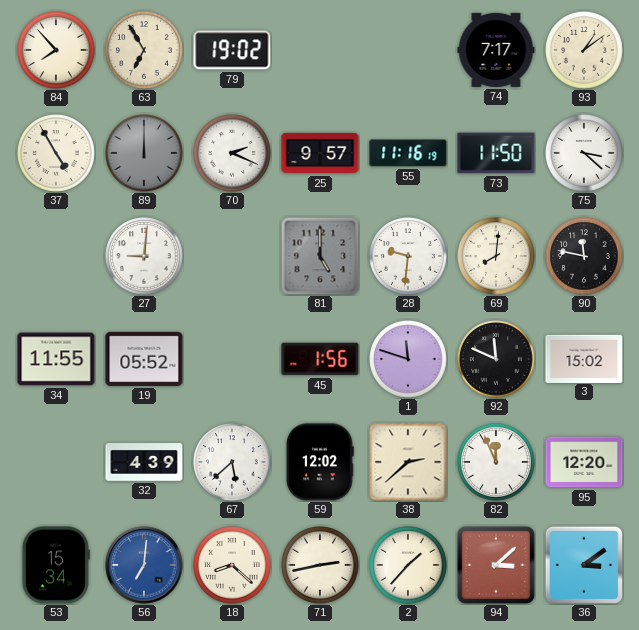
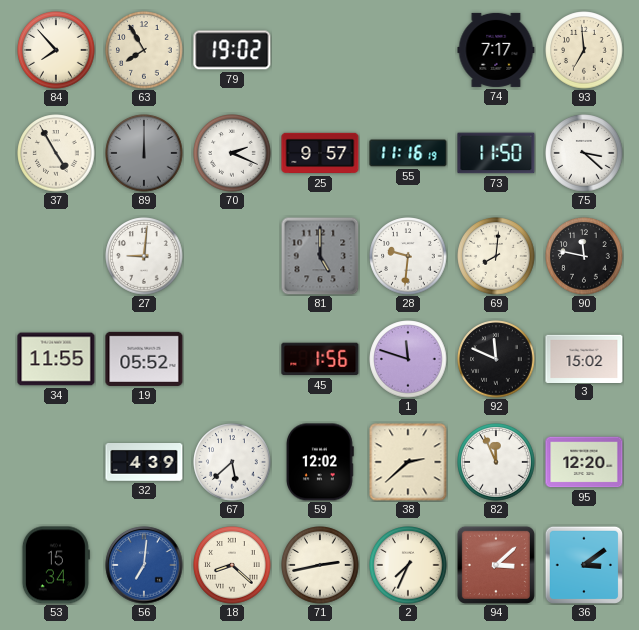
63: 6:55 -> 7:55
93: 1:09 -> 6:59
2: 1:37 -> 7:34
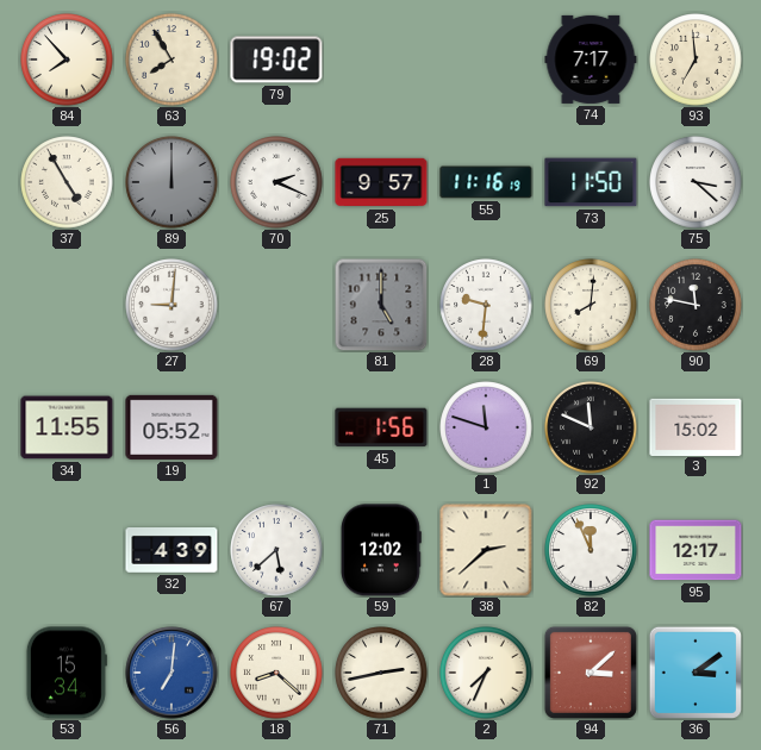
95: 12:20 -> 12:17
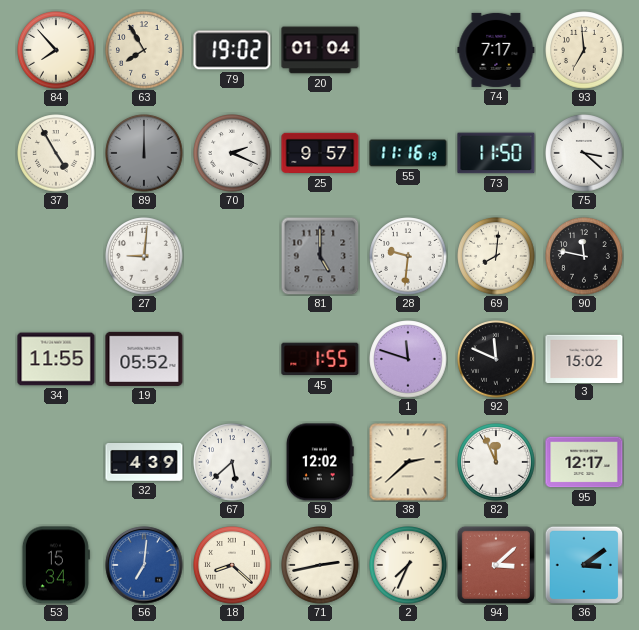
20: none -> 01:04
45: 1:56 -> 1:55
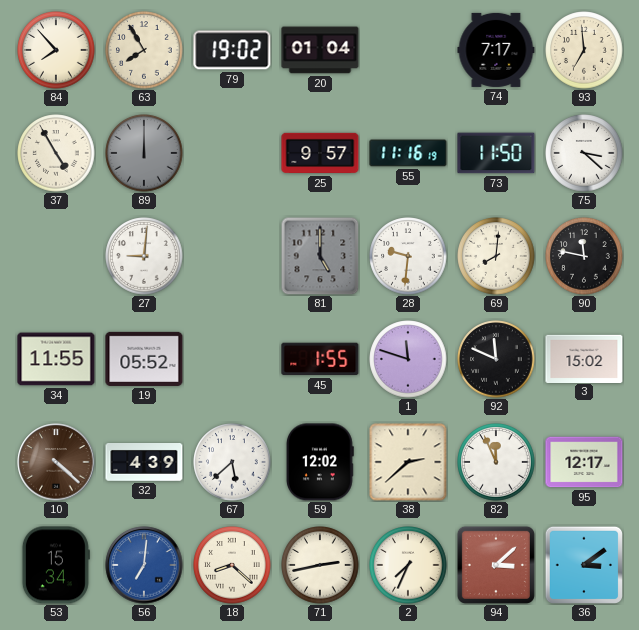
70: 2:19 -> none
10: none -> 4:22
